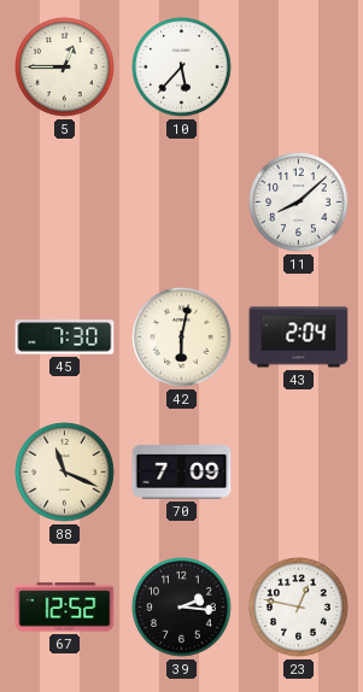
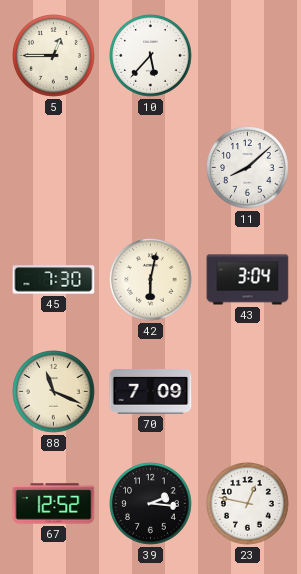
43: 2:04 -> 3:04
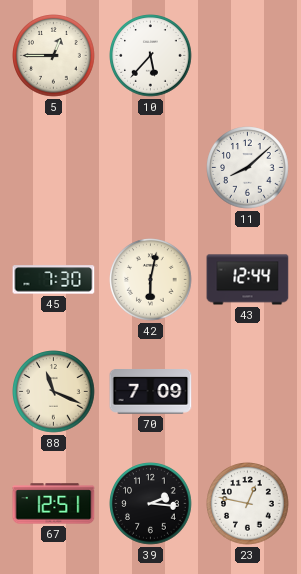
43: 3:04 -> 12:44
67: 12:52 -> 12:51
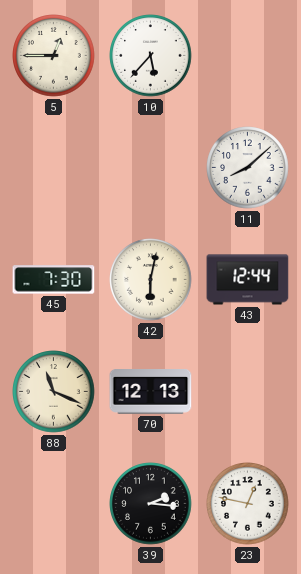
70: 7:09 -> 12:13
67: 12:51 -> none
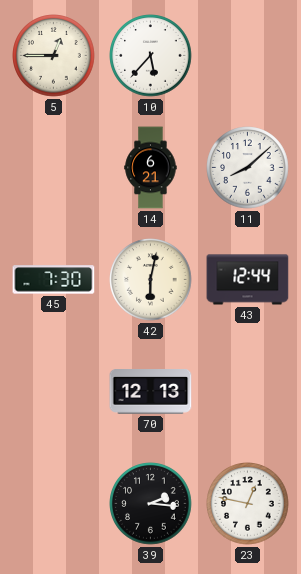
14: none -> 6:21
88: 11:19 -> none
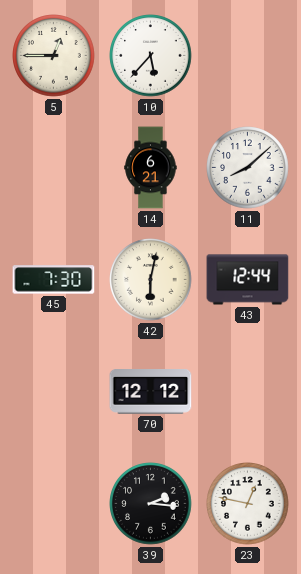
70: 12:13 -> 12:12
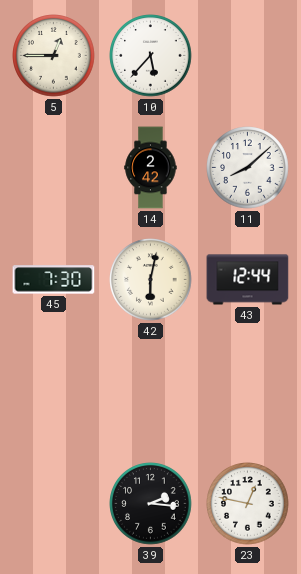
14: 6:21 -> 2:42
70: 12:12 -> none
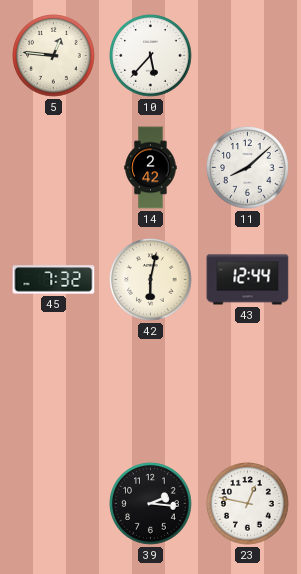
5: 12:45 -> 12:46
45: 7:30 -> 7:32
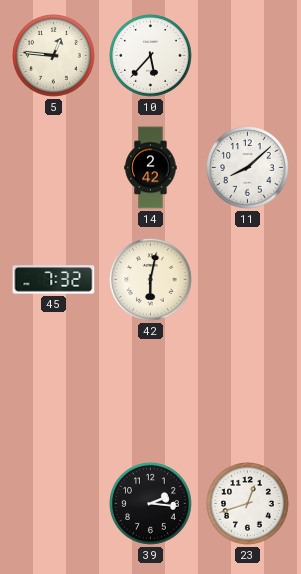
43: 12:44 -> none
23: 12:47 -> 12:42
